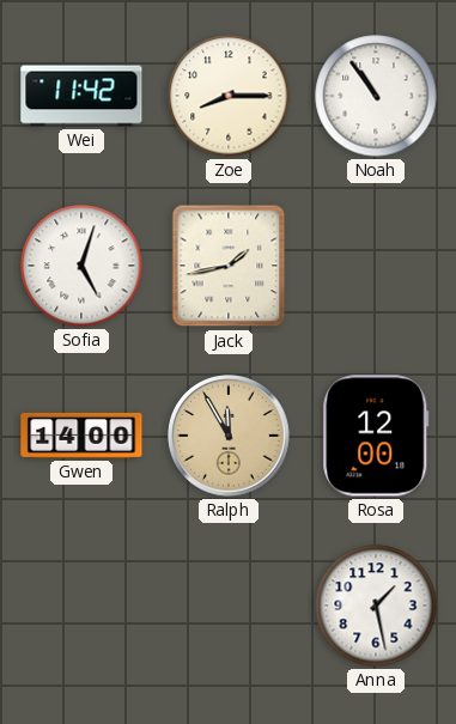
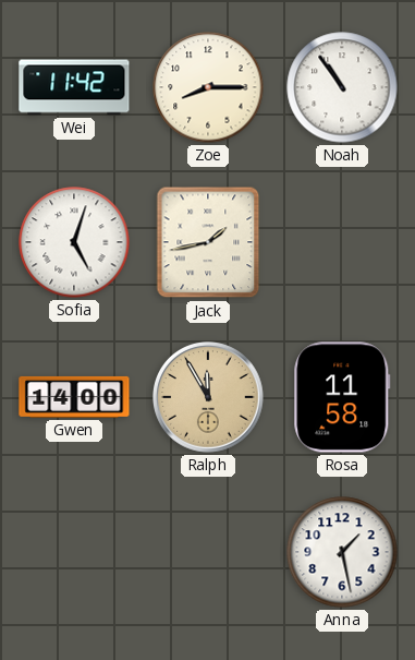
Rosa: 12:00 -> 11:58
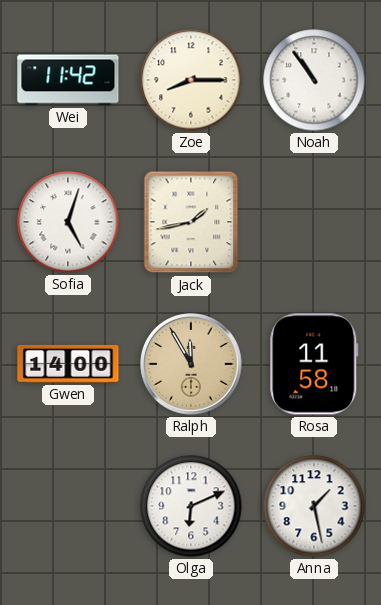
Olga: none -> 6:11
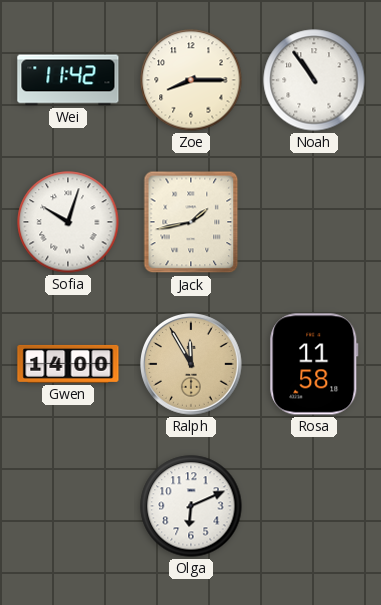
Sofia: 5:03 -> 10:03
Anna: 1:28 -> none
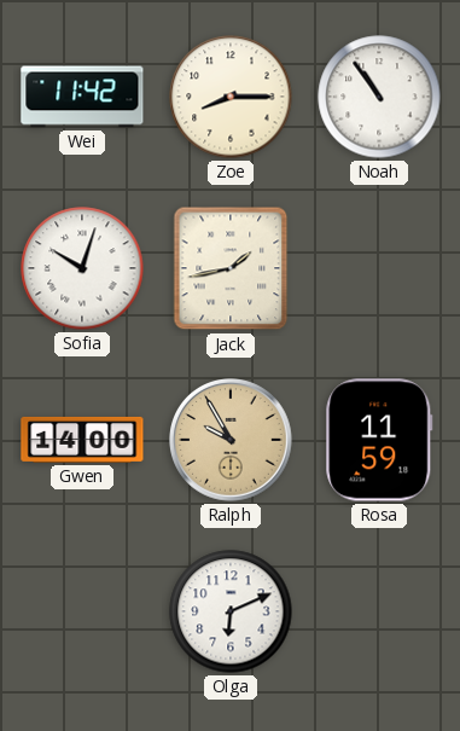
Ralph: 11:55 -> 9:55
Rosa: 11:58 -> 11:59
